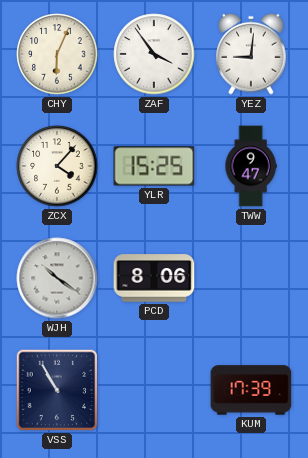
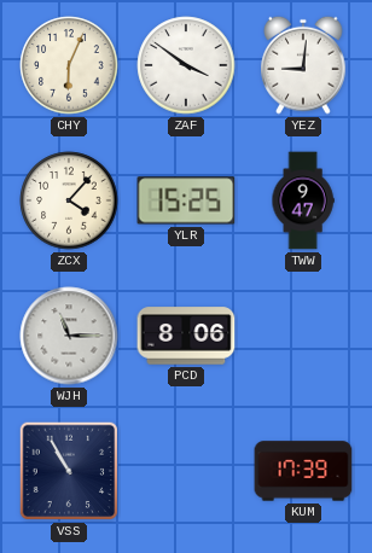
ZAF: 3:54 -> 3:51
WJH: 10:21 -> 11:15
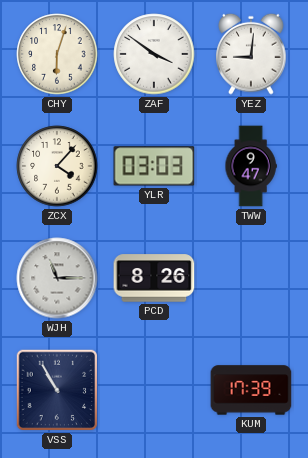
CHY: 6:04 -> 6:03
YLR: 15:25 -> 03:03
PCD: 8:06 -> 8:26
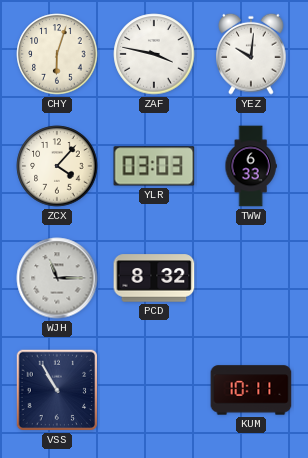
ZAF: 3:51 -> 3:47
YEZ: 9:01 -> 10:01
TWW: 9:47 -> 6:33
PCD: 8:26 -> 8:32
KUM: 17:39 -> 10:11
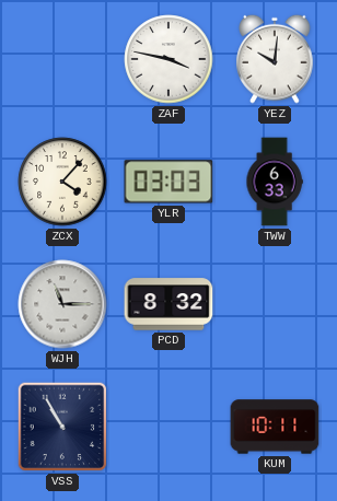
CHY: 6:03 -> none
